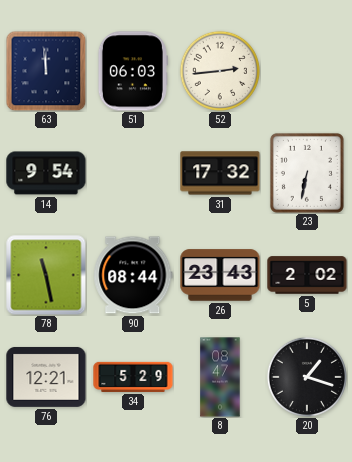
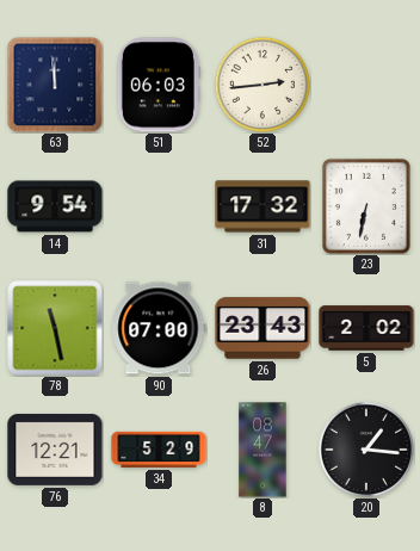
90: 08:44 -> 07:00
20: 1:18 -> 1:16
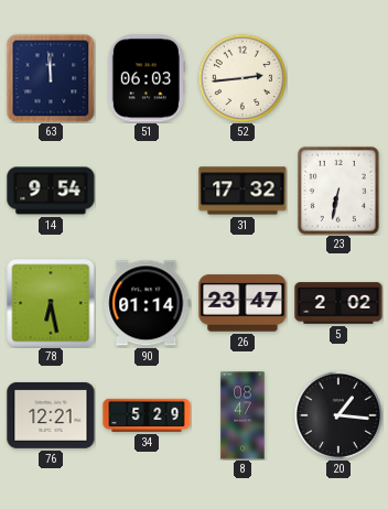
78: 11:28 -> 6:28
90: 07:00 -> 01:14
26: 23:43 -> 23:47
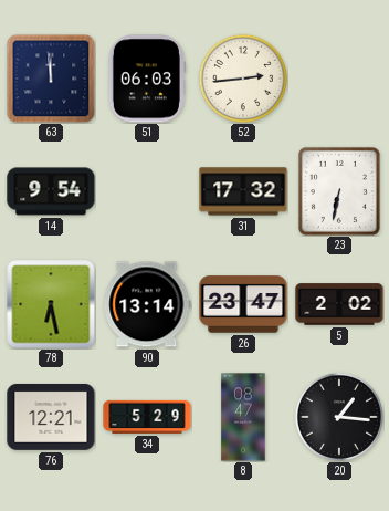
90: 01:14 -> 13:14
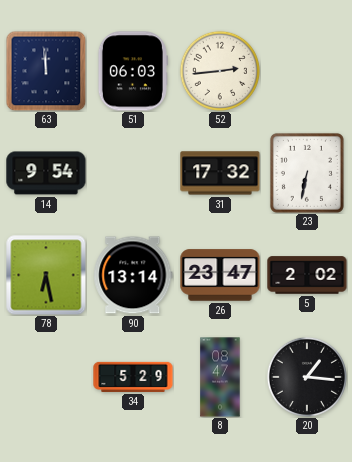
76: 12:21 -> none
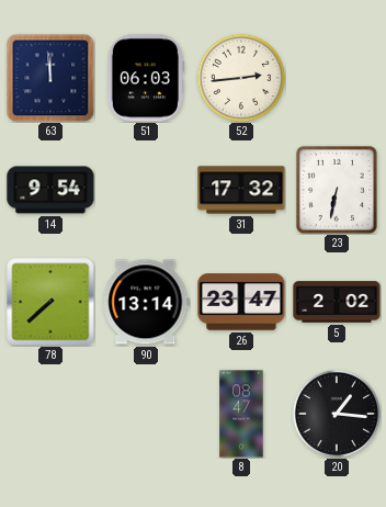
78: 6:28 -> 7:38
34: 5:29 -> none
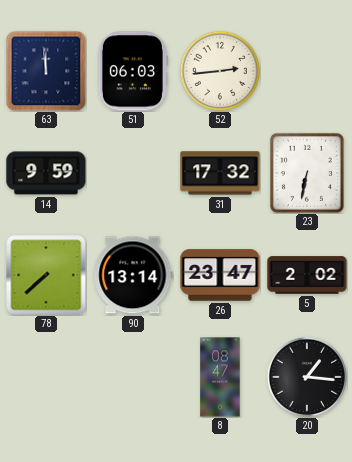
14: 9:54 -> 9:59
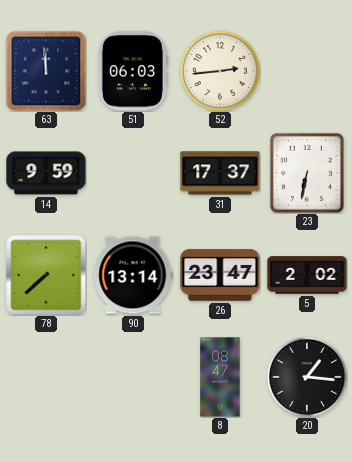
31: 17:32 -> 17:37
